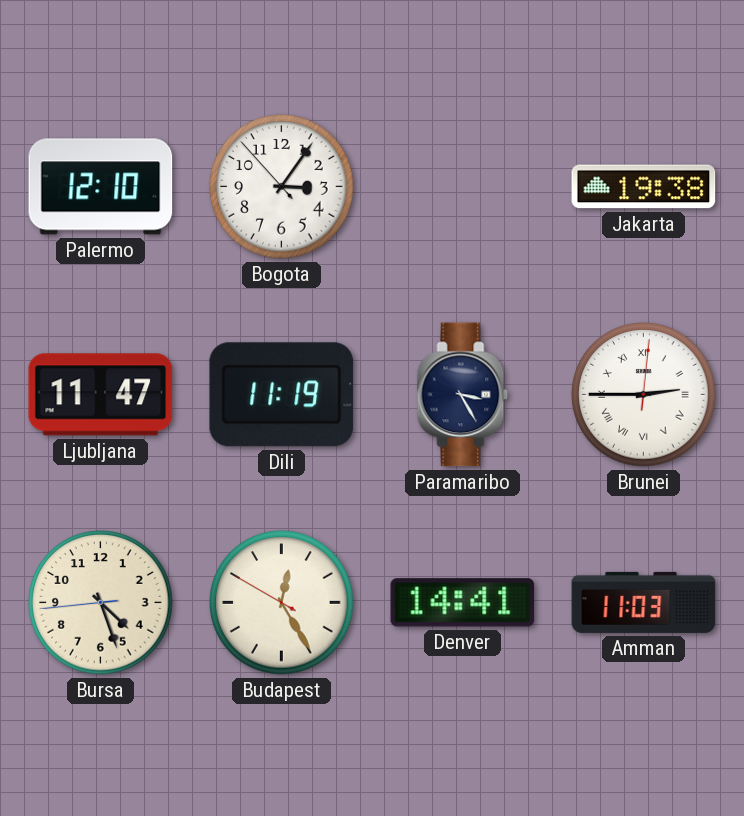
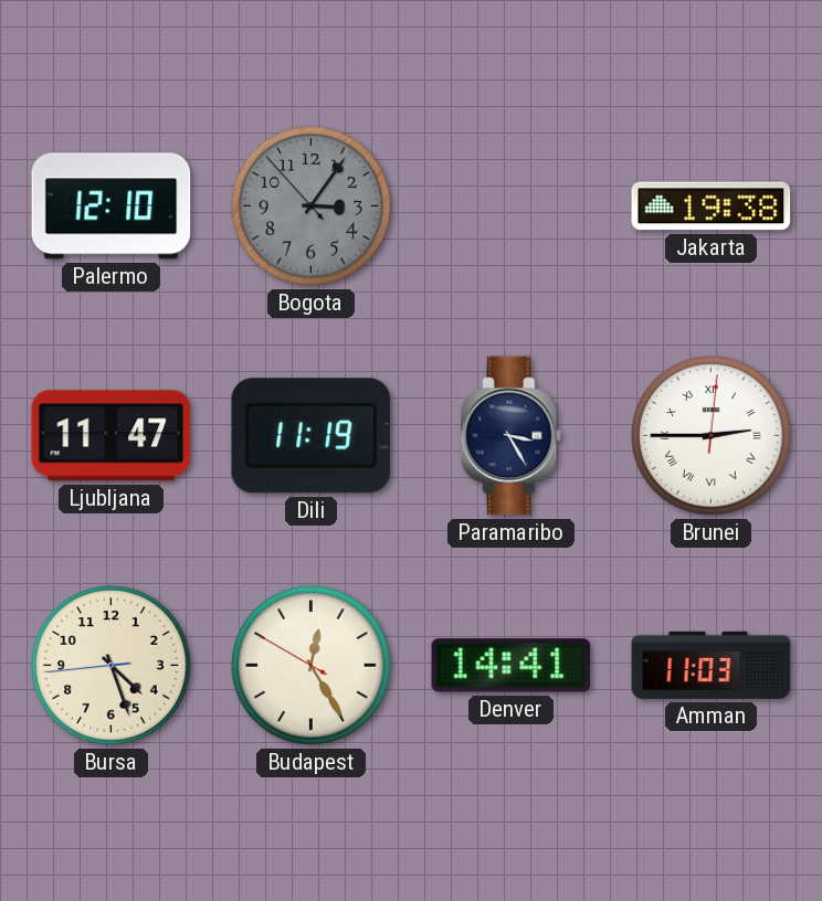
Bogota dial: white -> grey
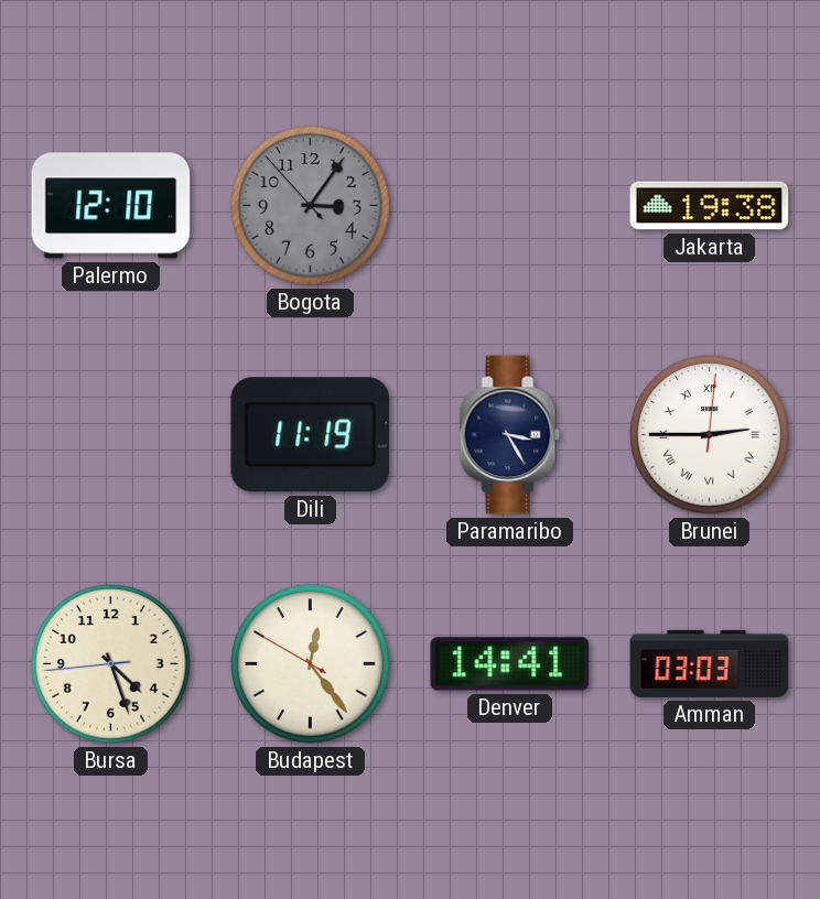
Ljubljana: 11:47 -> none
Budapest: 12:24 -> 12:23
Amman: 11:03 -> 03:03
